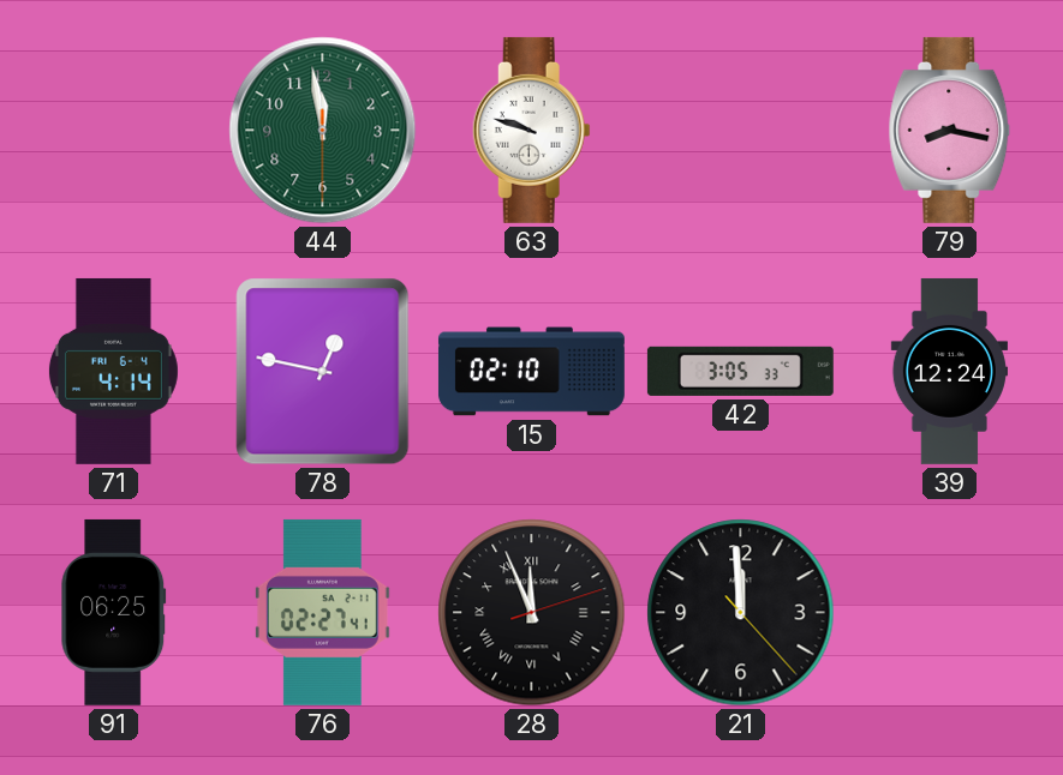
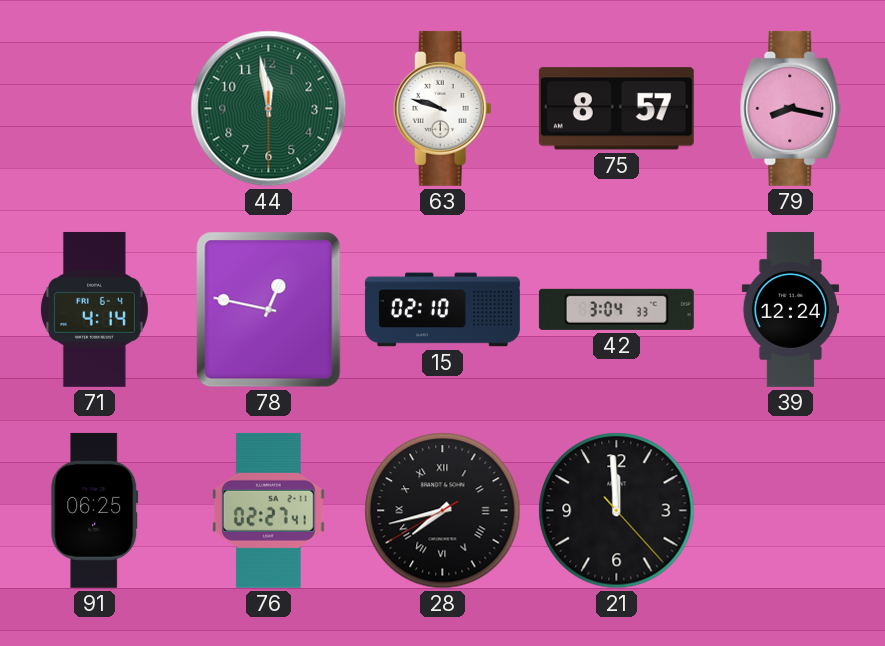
75: none -> 8:57
42: 3:05 -> 3:04
28: 11:56 -> 7:42
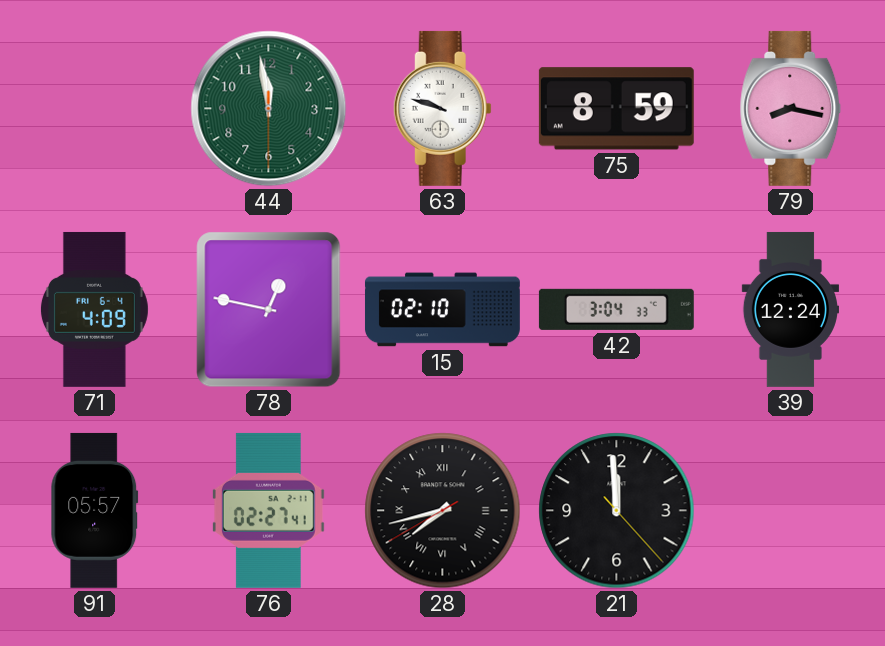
75: 8:57 -> 8:59
71: 4:14 -> 4:09
91: 06:25 -> 05:57
